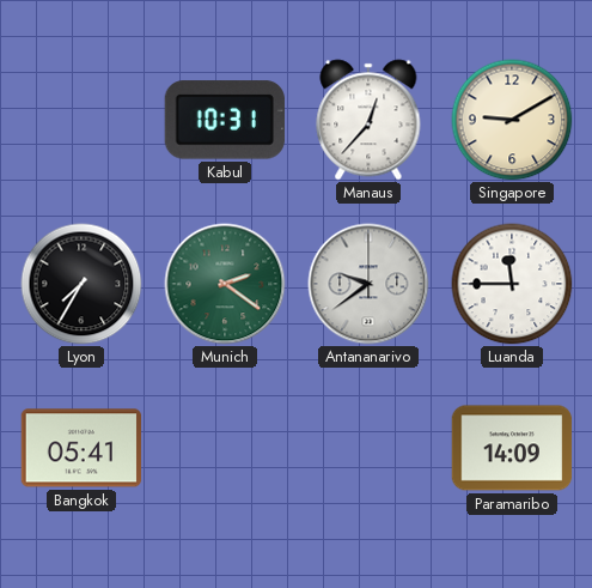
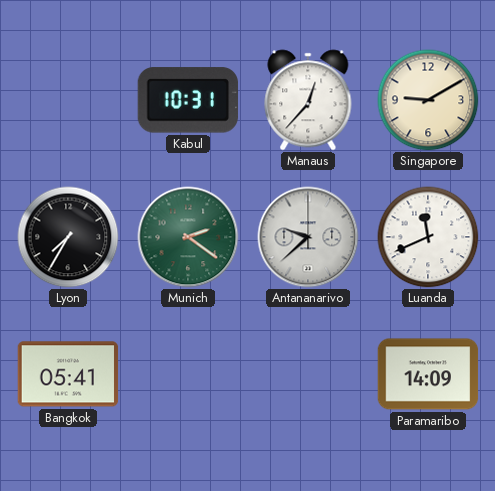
Antananarivo: 9:39 -> 9:38
Luanda: 11:45 -> 11:41
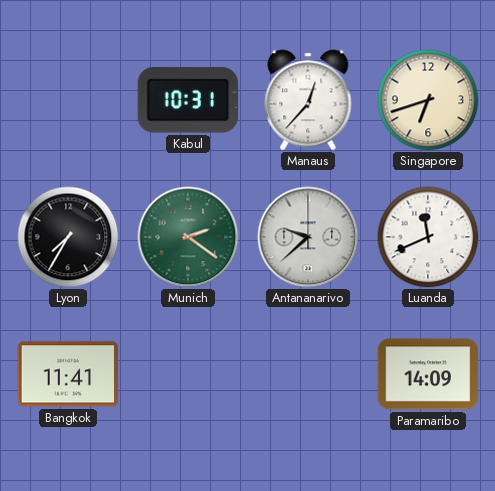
Singapore: 9:10 -> 6:42
Bangkok: 05:41 -> 11:41
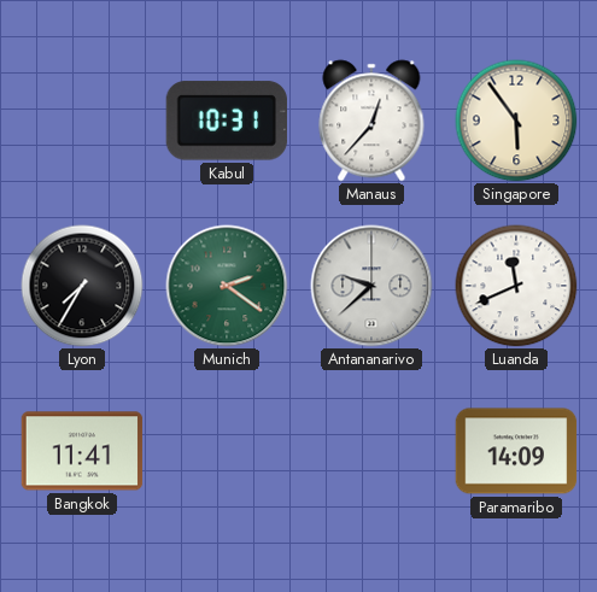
Singapore: 6:42 -> 5:54
